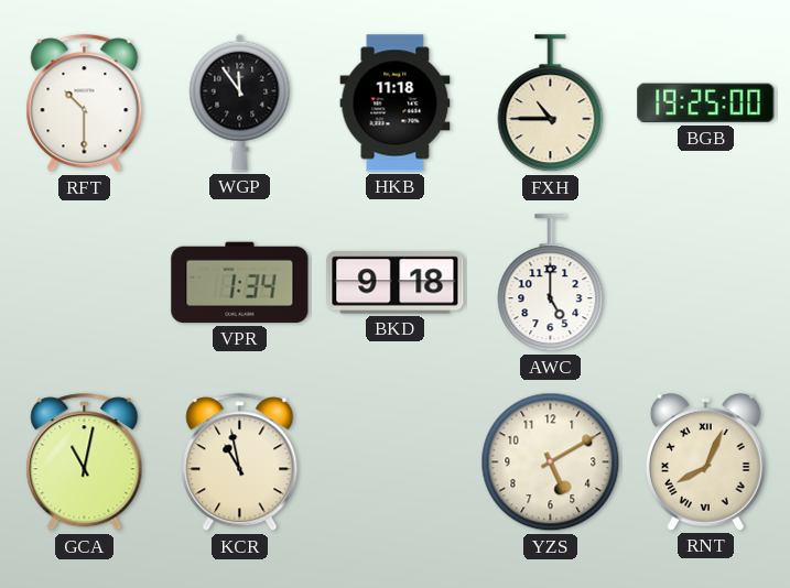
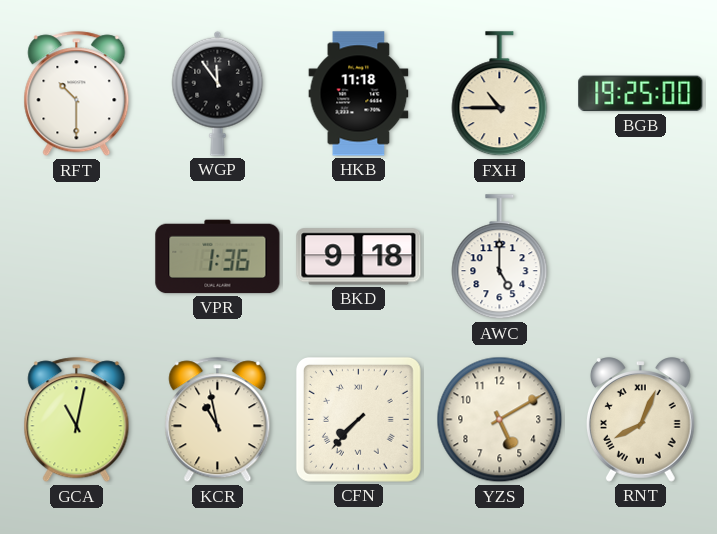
VPR: 1:34 -> 1:36
CFN: none -> 7:37
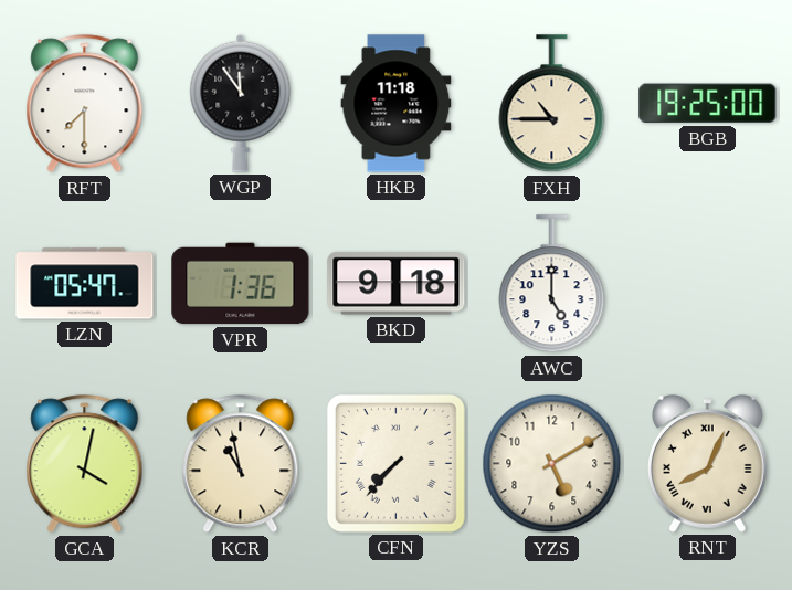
RFT: 10:30 -> 7:30
LZN: none -> 05:47
GCA: 11:02 -> 4:02
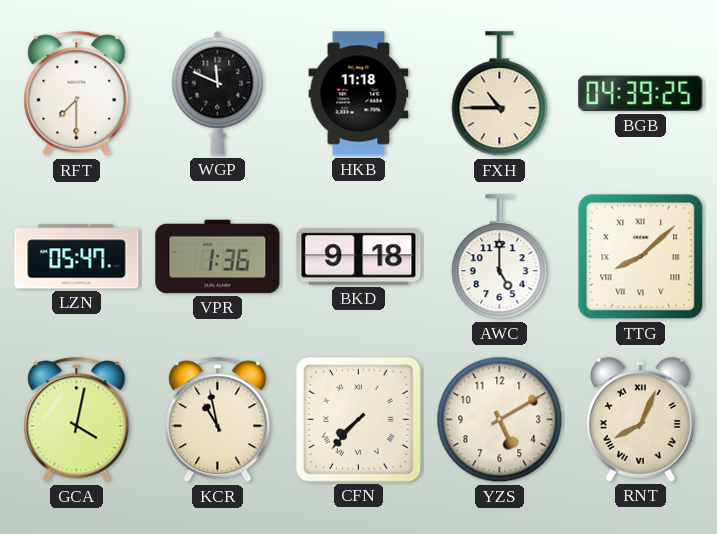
WGP: 11:54 -> 11:49
BGB: 19:25 -> 04:39
TTG: none -> 8:08
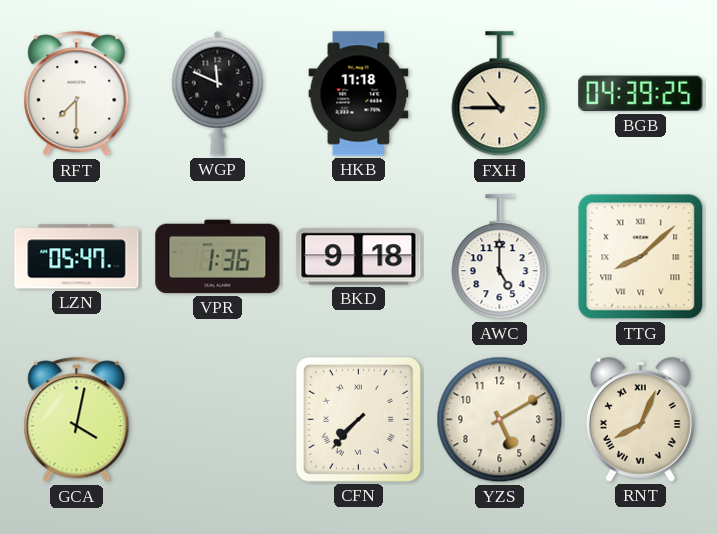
KCR: 10:58 -> none
